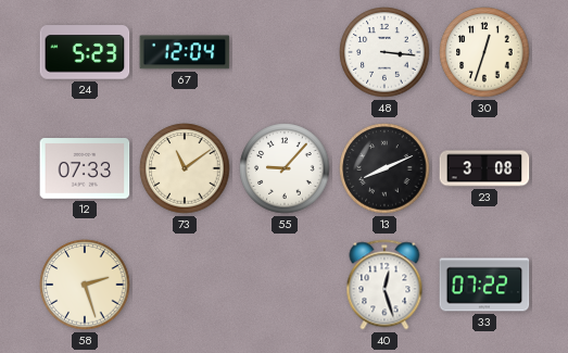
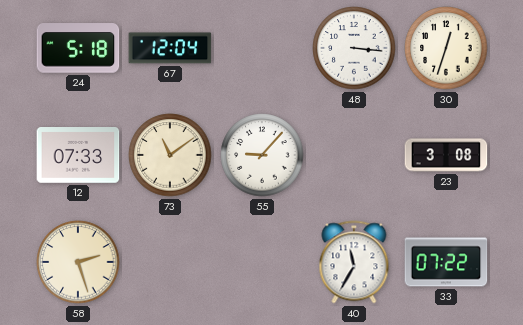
24: 5:23 -> 5:18
13: 8:11 -> none
40: 12:27 -> 11:35
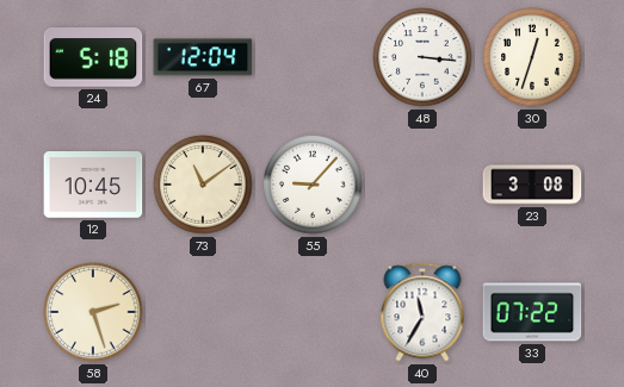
12: 07:33 -> 10:45
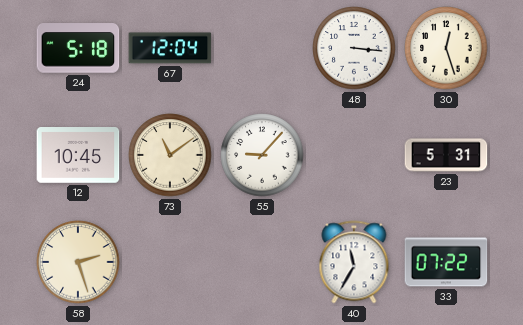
30: 12:33 -> 12:27
23: 3:08 -> 5:31
